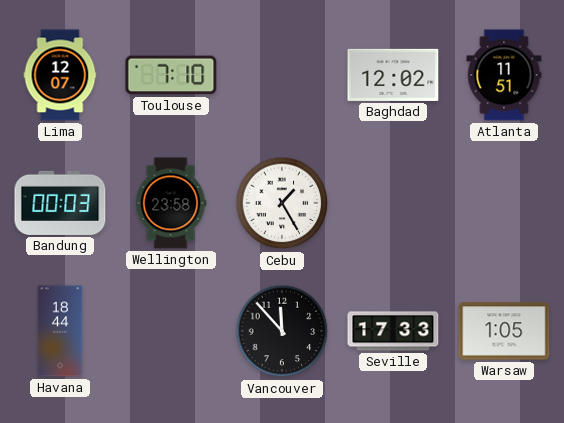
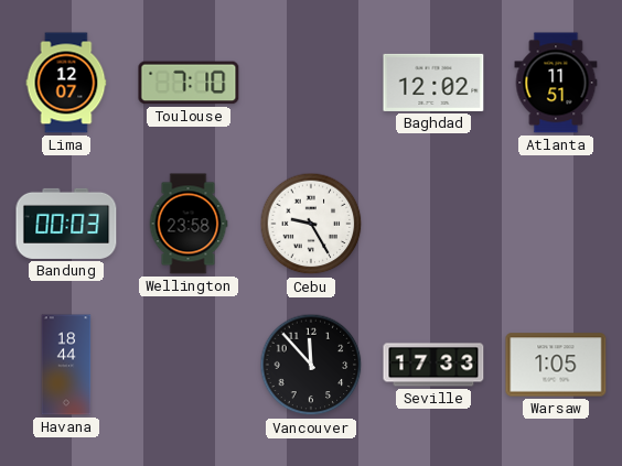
Cebu: 1:25 -> 9:25
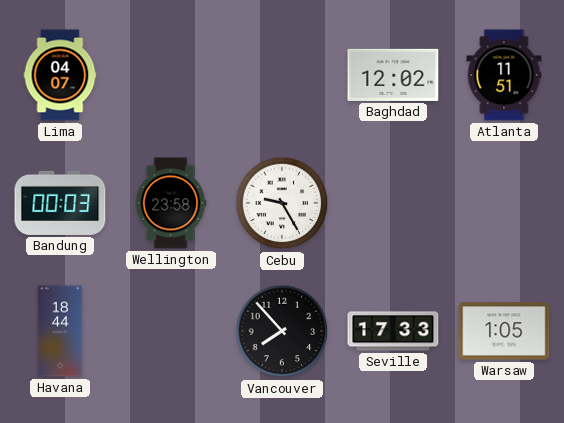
Lima: 12:07 -> 04:07
Toulouse: 7:10 -> none
Vancouver: 11:53 -> 7:53
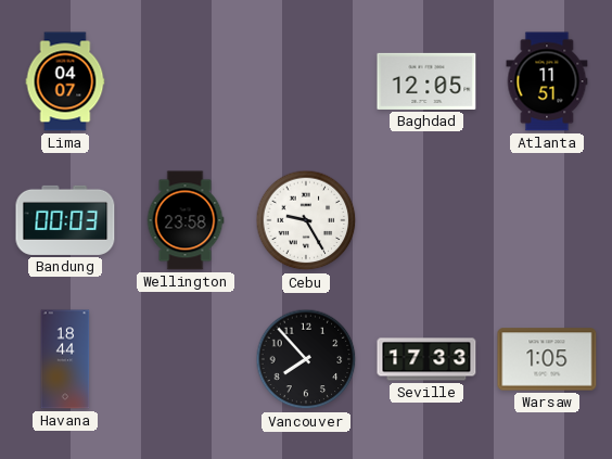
Baghdad: 12:02 -> 12:05
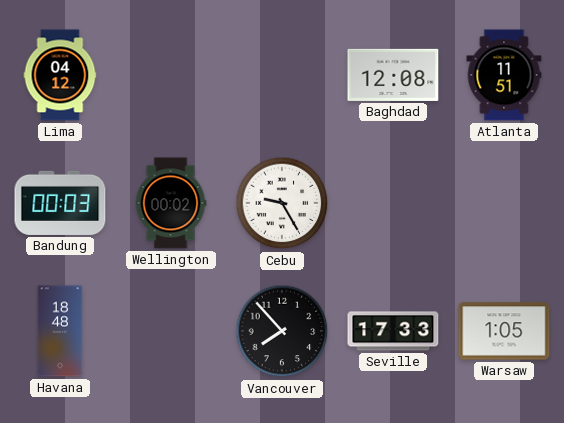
Lima: 04:07 -> 04:12
Baghdad: 12:05 -> 12:08
Wellington: 23:58 -> 00:02
Havana: 18:44 -> 18:48
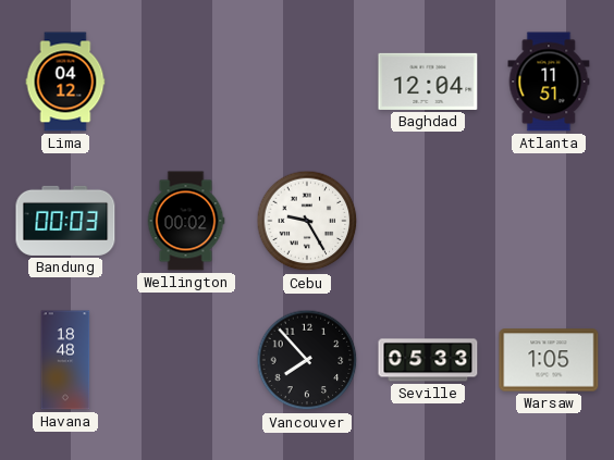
Baghdad: 12:08 -> 12:04
Seville: 17:33 -> 05:33
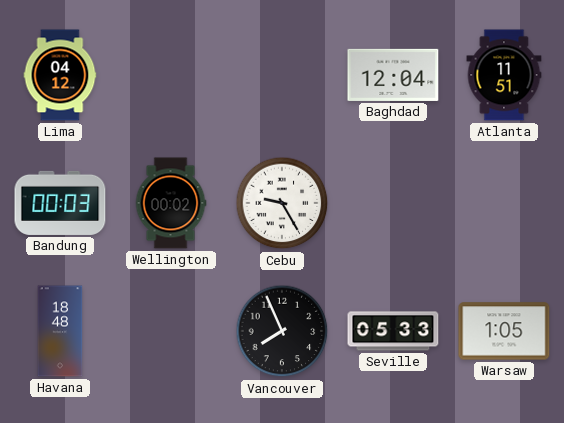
Vancouver: 7:53 -> 7:56
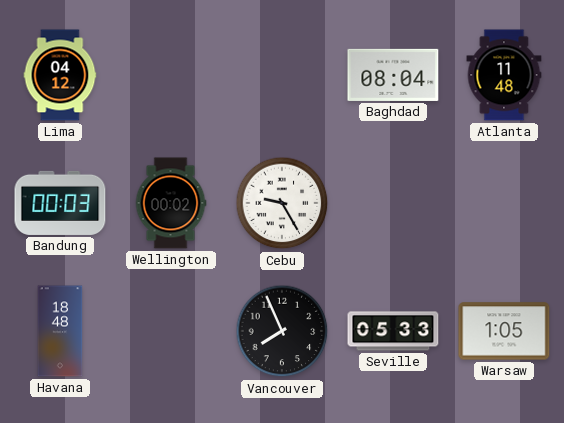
Baghdad: 12:04 -> 08:04
Atlanta: 11:51 -> 11:48
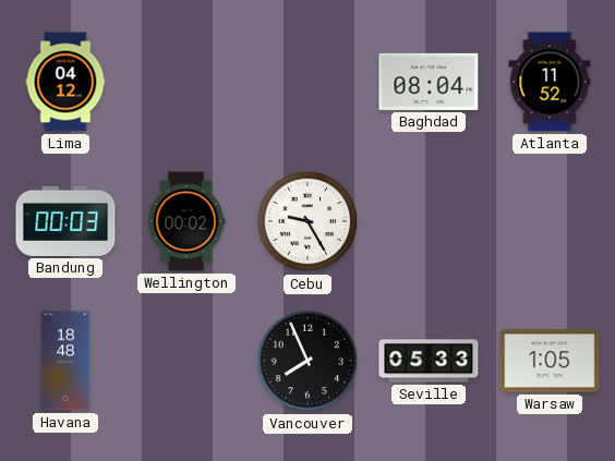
Atlanta: 11:48 -> 11:52
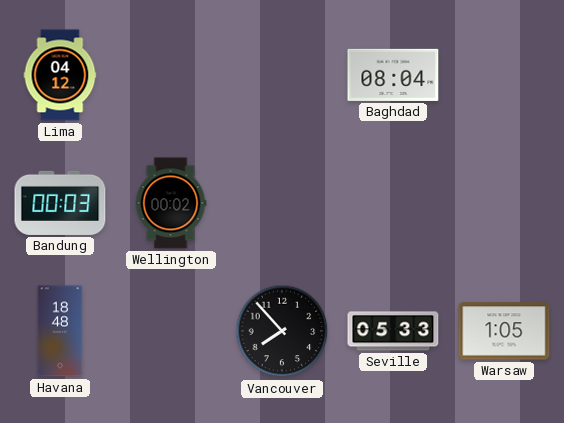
Atlanta: 11:52 -> none
Cebu: 9:25 -> none
Vancouver: 7:56 -> 7:53
